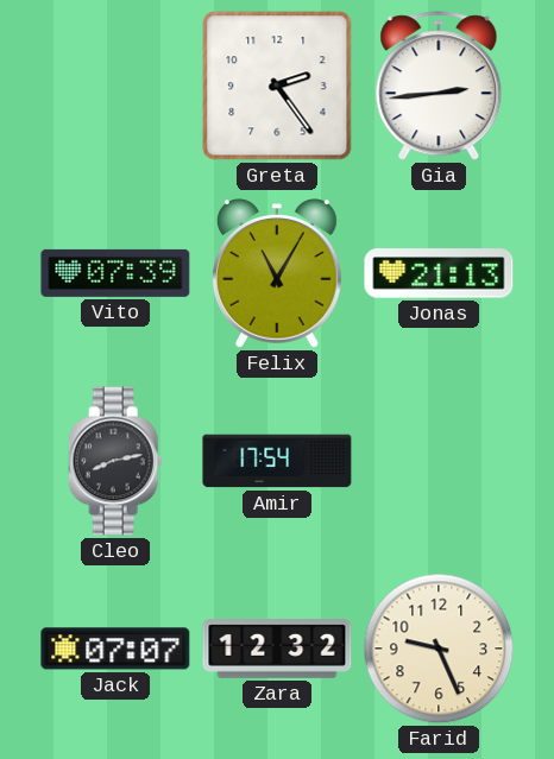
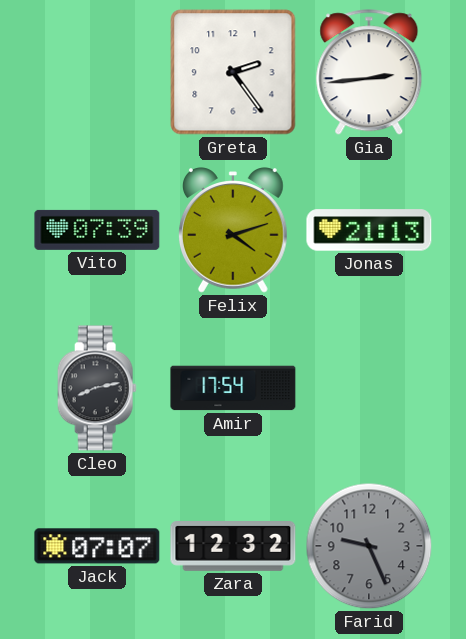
Felix: 11:05 -> 4:12
Farid dial: cream -> grey
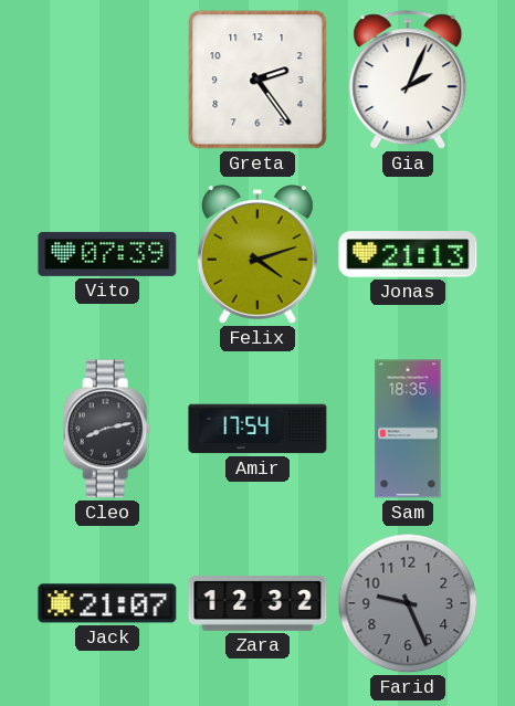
Gia: 2:44 -> 2:04
Sam: none -> 18:35
Jack: 07:07 -> 21:07
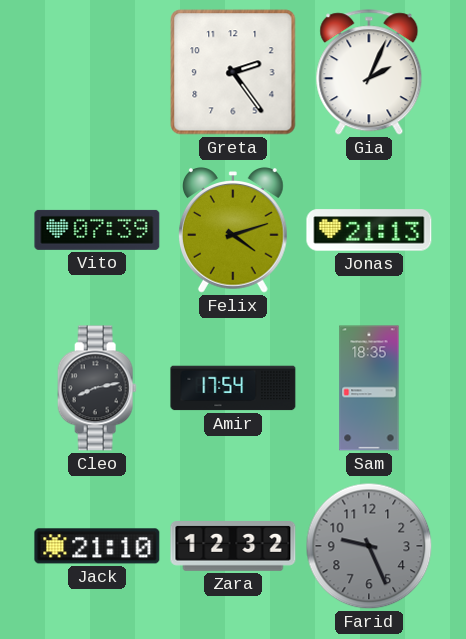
Jack: 21:07 -> 21:10
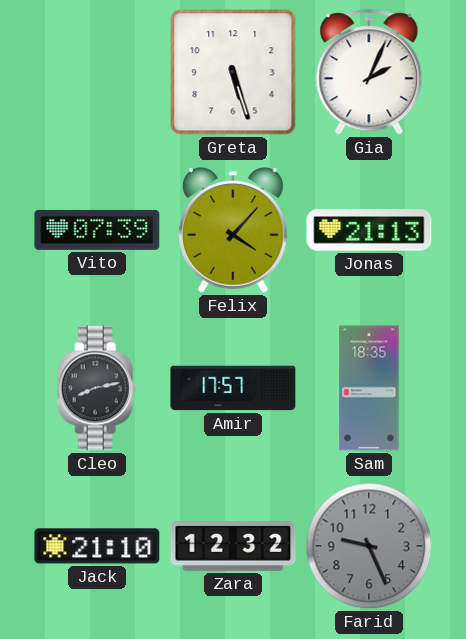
Greta: 2:24 -> 5:27
Felix: 4:12 -> 4:07
Amir: 17:54 -> 17:57
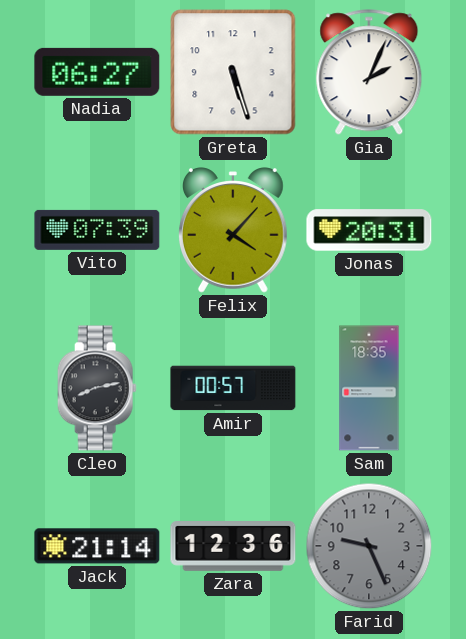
Nadia: none -> 06:27
Jonas: 21:13 -> 20:31
Amir: 17:57 -> 00:57
Jack: 21:10 -> 21:14
Zara: 12:32 -> 12:36
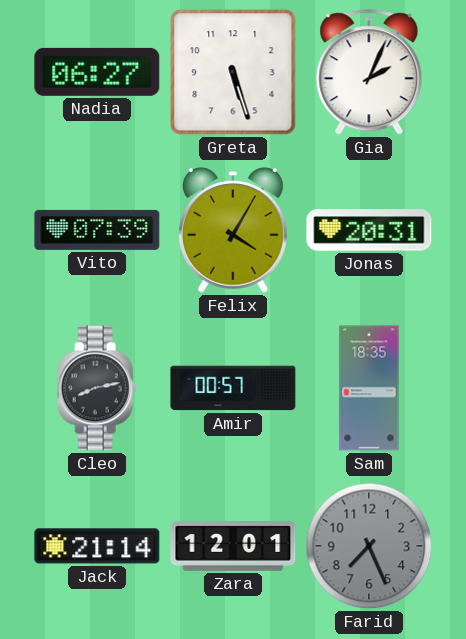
Felix: 4:07 -> 4:05
Zara: 12:36 -> 12:01
Farid: 9:26 -> 7:26
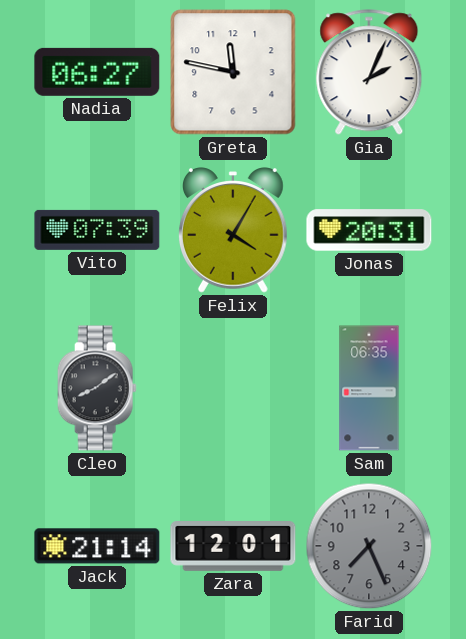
Greta: 5:27 -> 11:47
Cleo: 8:13 -> 8:09
Amir: 00:57 -> none
Sam: 18:35 -> 06:35
